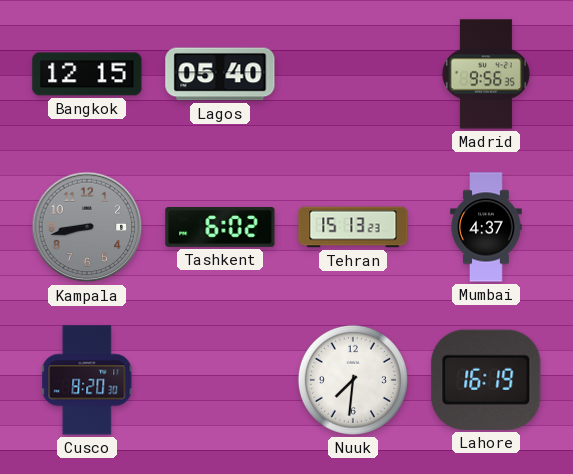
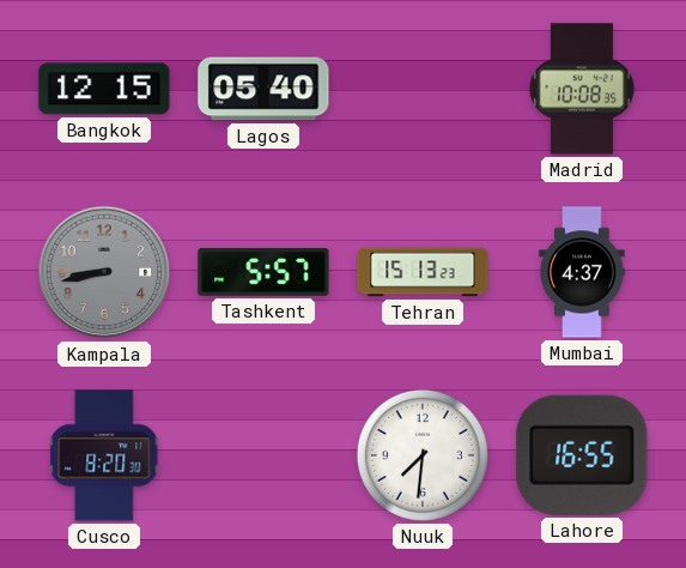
Madrid: 9:56 -> 10:08
Tashkent: 6:02 -> 5:57
Lahore: 16:19 -> 16:55
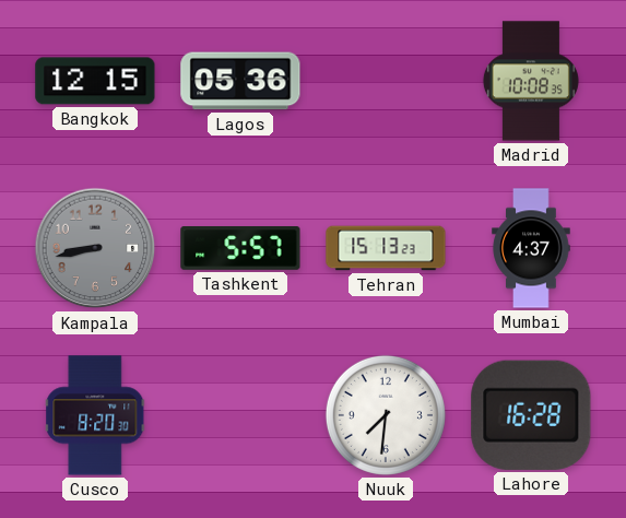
Lagos: 05:40 -> 05:36
Lahore: 16:55 -> 16:28
